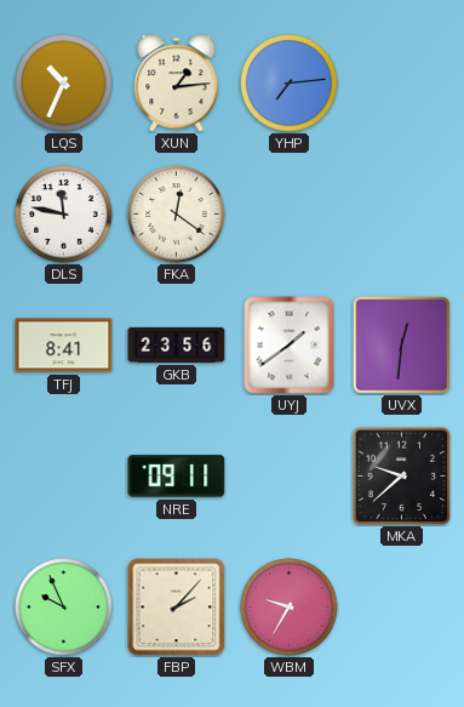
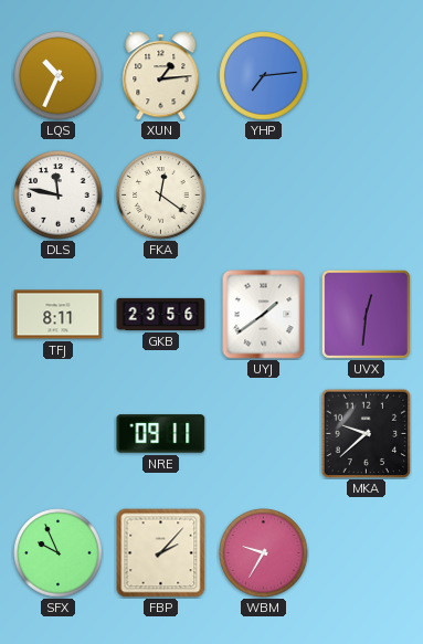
TFJ: 8:41 -> 8:11
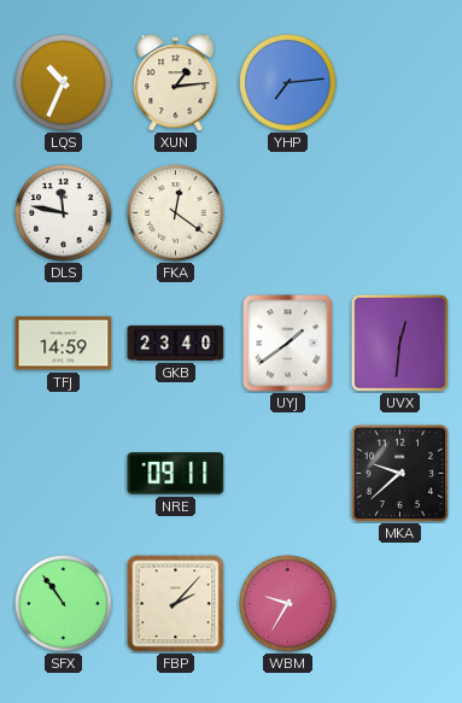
TFJ: 8:11 -> 14:59
GKB: 23:56 -> 23:40
SFX: 9:56 -> 10:54
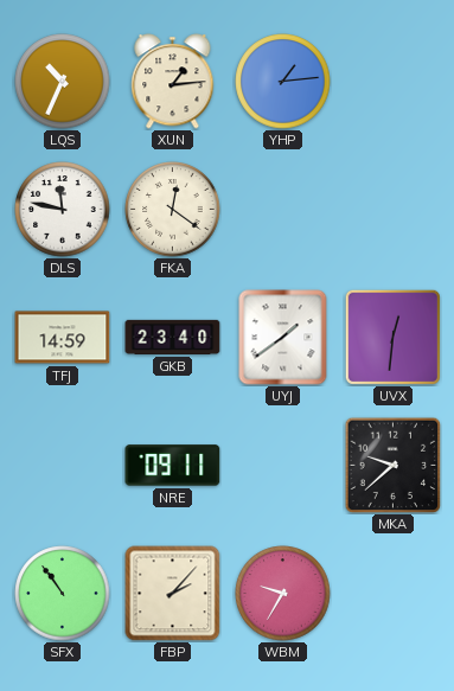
YHP: 7:14 -> 1:14
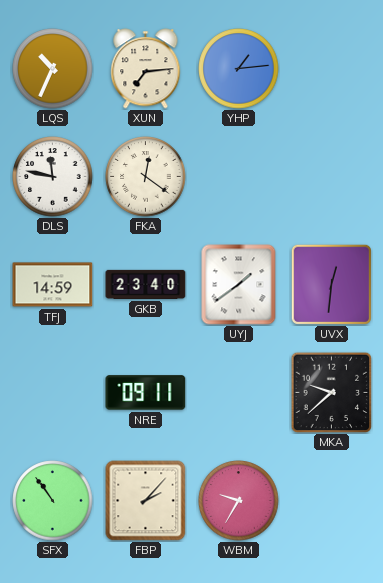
XUN: 1:14 -> 7:14
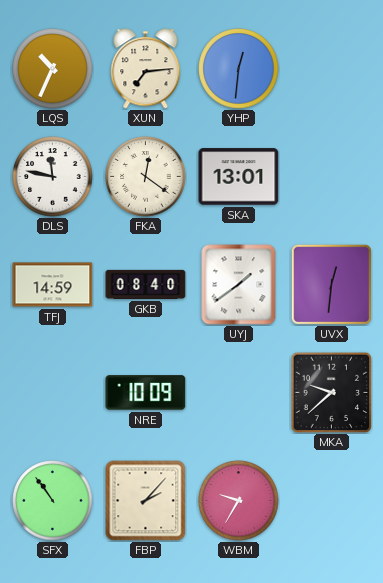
YHP: 1:14 -> 12:31
SKA: none -> 13:01
GKB: 23:40 -> 08:40
NRE: 09:11 -> 10:09
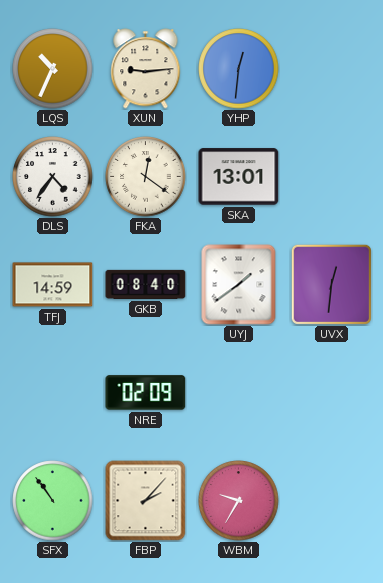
XUN: 7:14 -> 9:14
DLS: 11:47 -> 4:36
NRE: 10:09 -> 02:09
MKA: 9:38 -> none
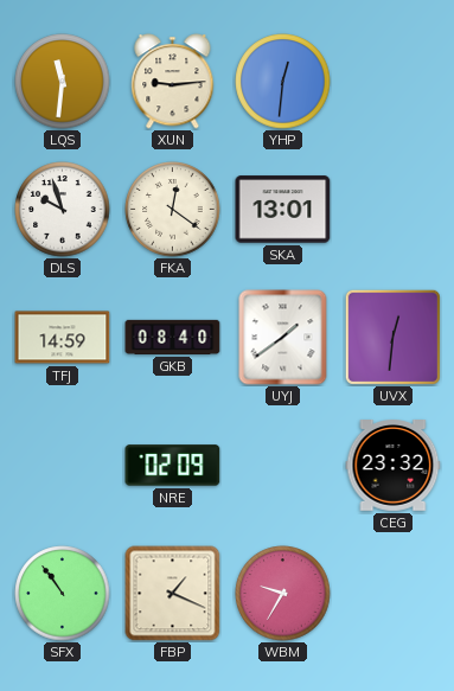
LQS: 10:34 -> 11:31
DLS: 4:36 -> 9:57
CEG: none -> 23:32
FBP: 2:07 -> 1:19
